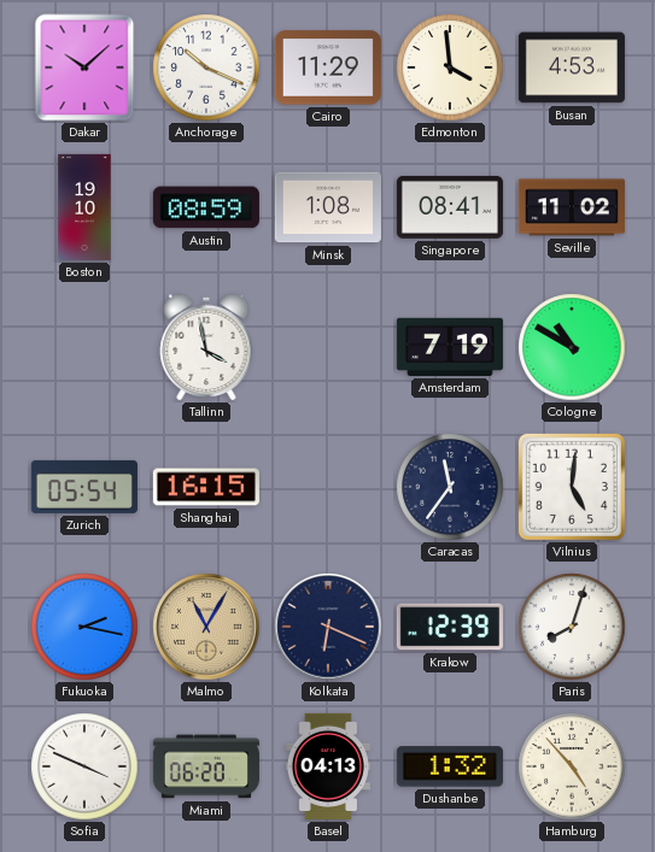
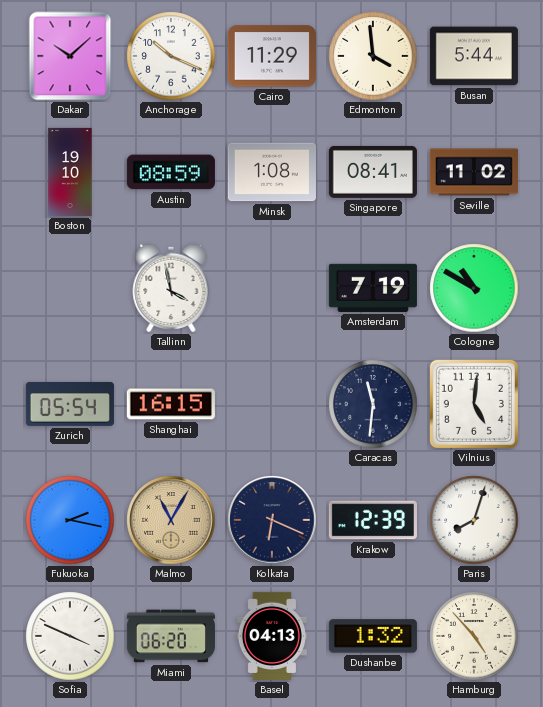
Busan: 4:53 -> 5:44
Caracas: 11:36 -> 11:31
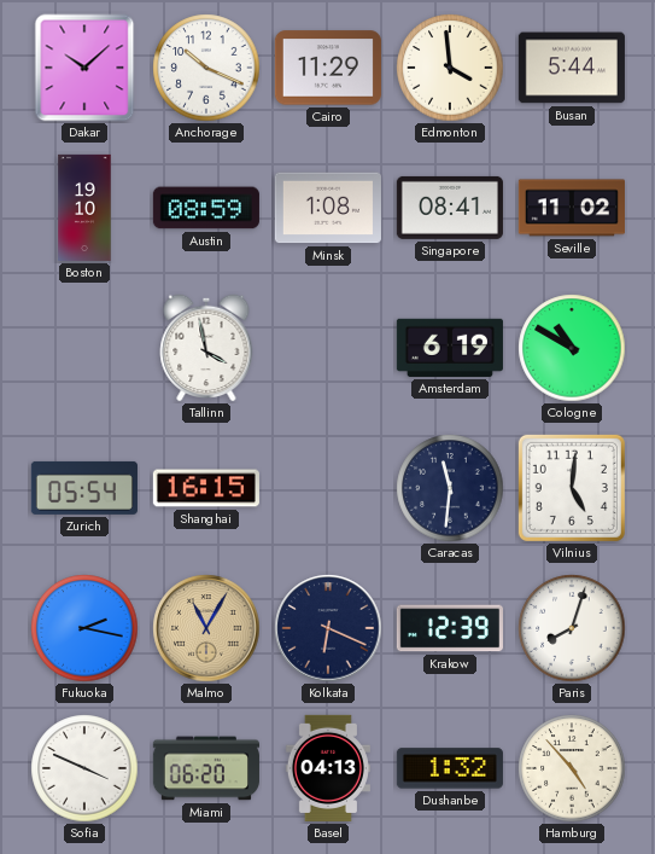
Amsterdam: 7:19 -> 6:19
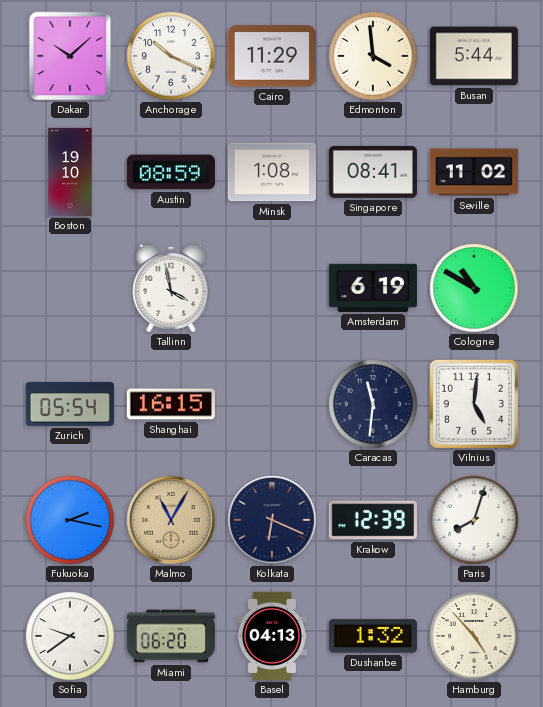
Sofia: 3:49 -> 9:39
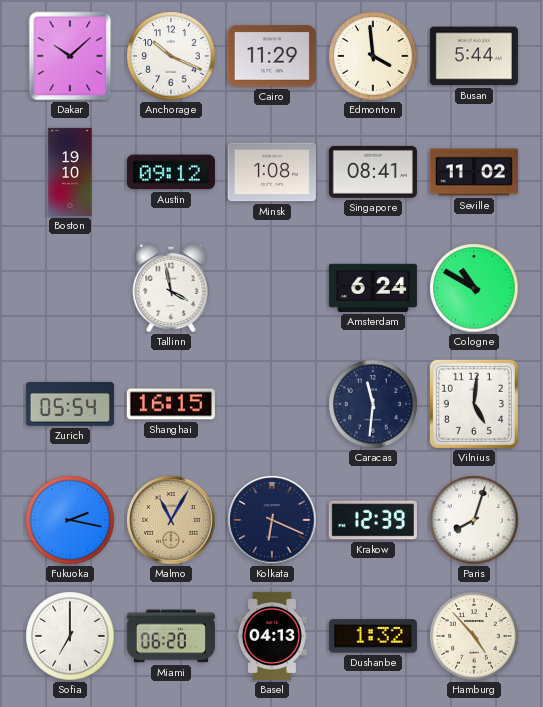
Austin: 08:59 -> 09:12
Amsterdam: 6:19 -> 6:24
Sofia: 9:39 -> 7:00
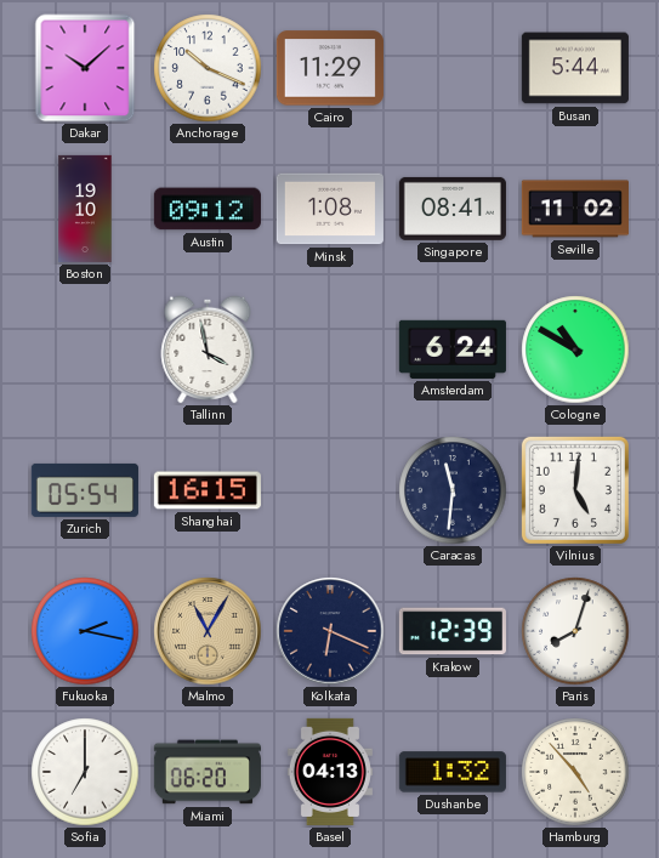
Edmonton: 3:59 -> none
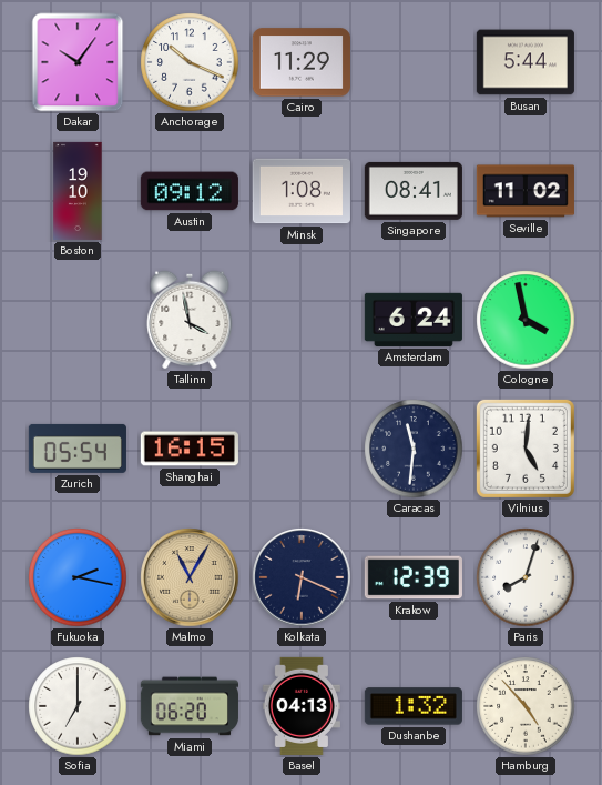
Dakar: 10:08 -> 10:06
Cologne: 10:50 -> 3:58
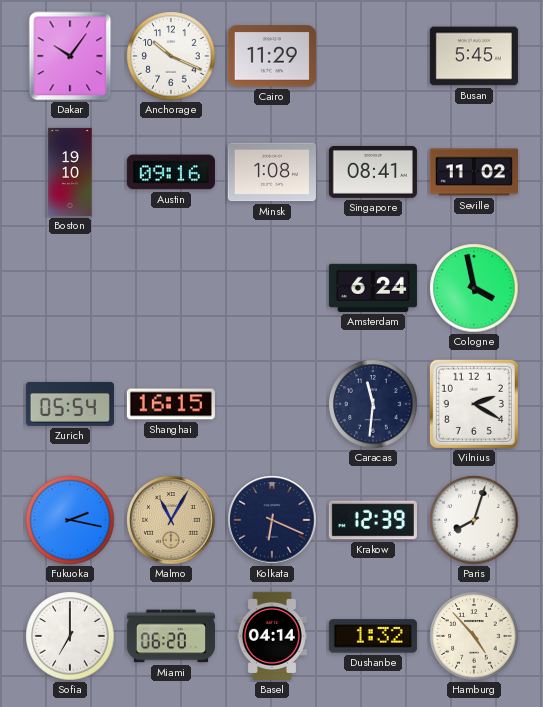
Busan: 5:44 -> 5:45
Austin: 09:12 -> 09:16
Tallinn: 3:58 -> none
Vilnius: 5:01 -> 2:20
Basel: 04:13 -> 04:14
